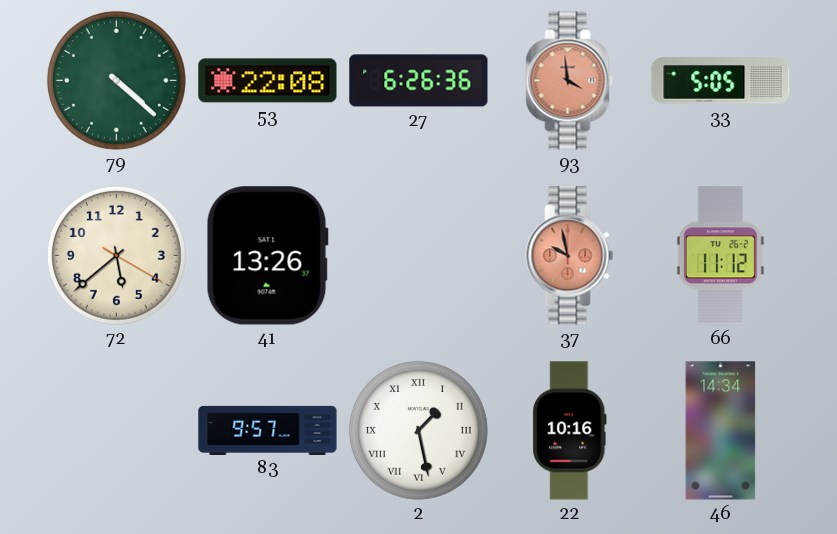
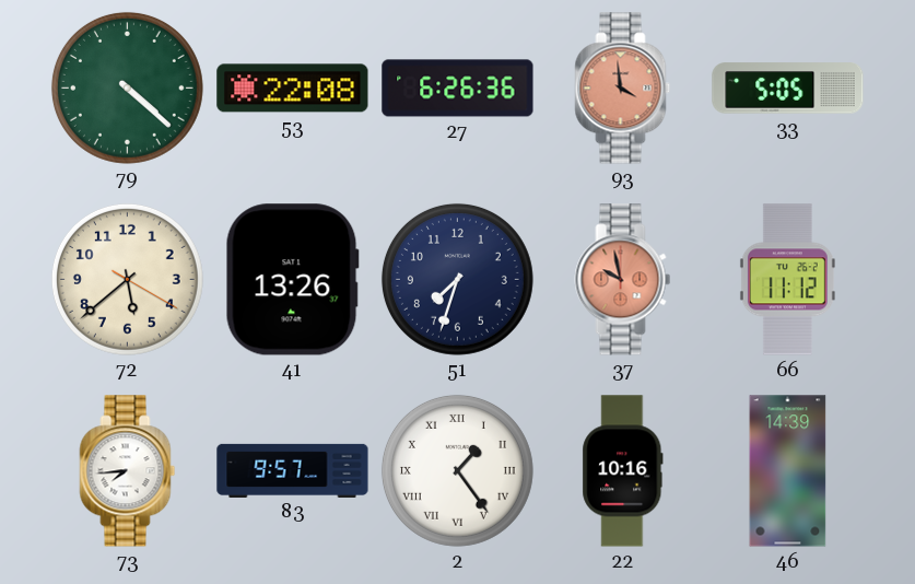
51: none -> 7:33
73: none -> 7:44
2: 1:28 -> 1:24
46: 14:34 -> 14:39
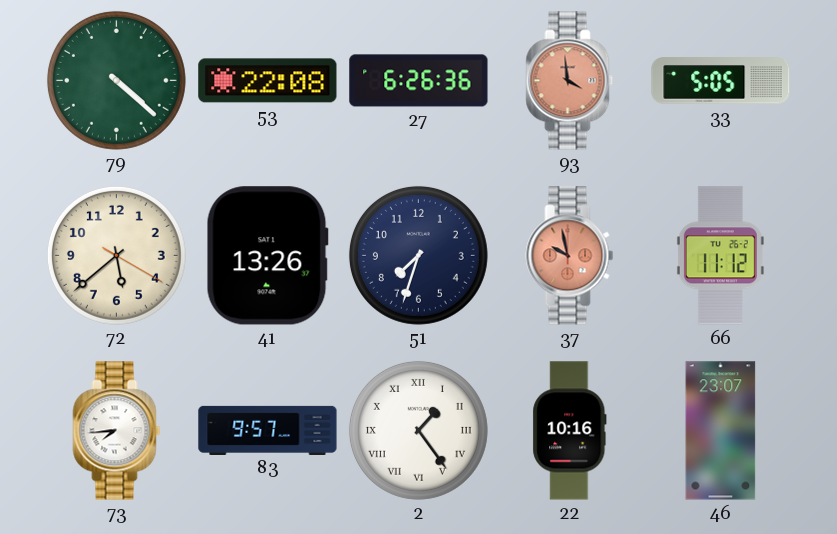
46: 14:39 -> 23:07
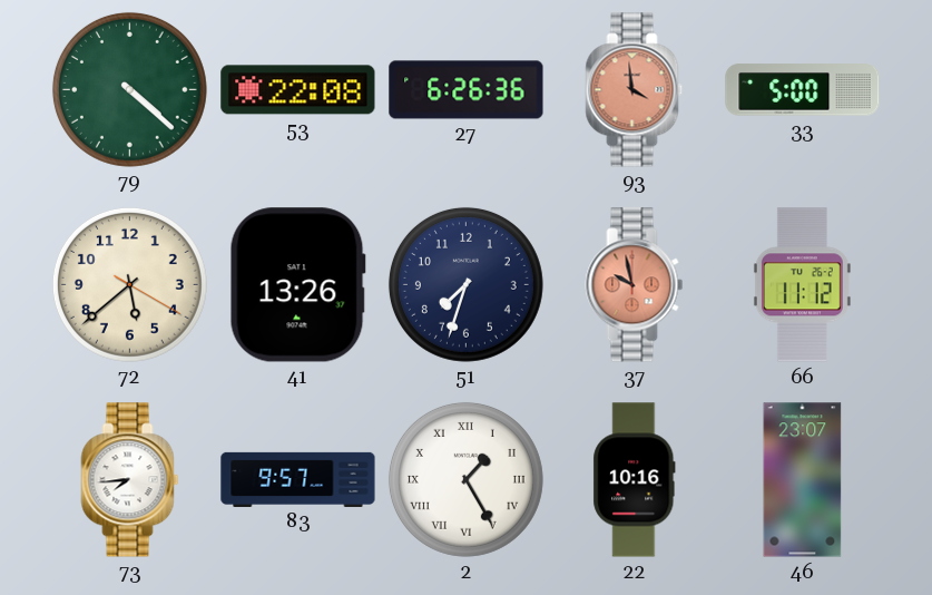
33: 5:05 -> 5:00
2: 1:24 -> 1:25
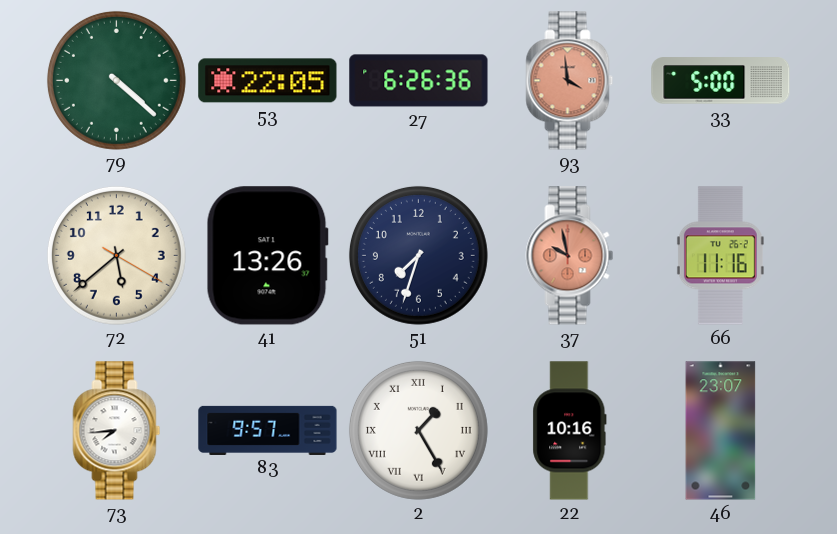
53: 22:08 -> 22:05
66: 11:12 -> 11:16
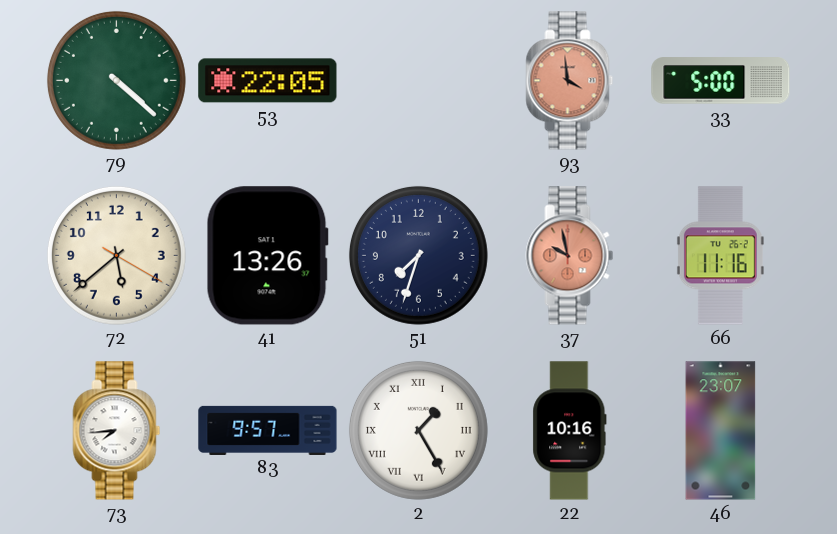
27: 6:26 -> none
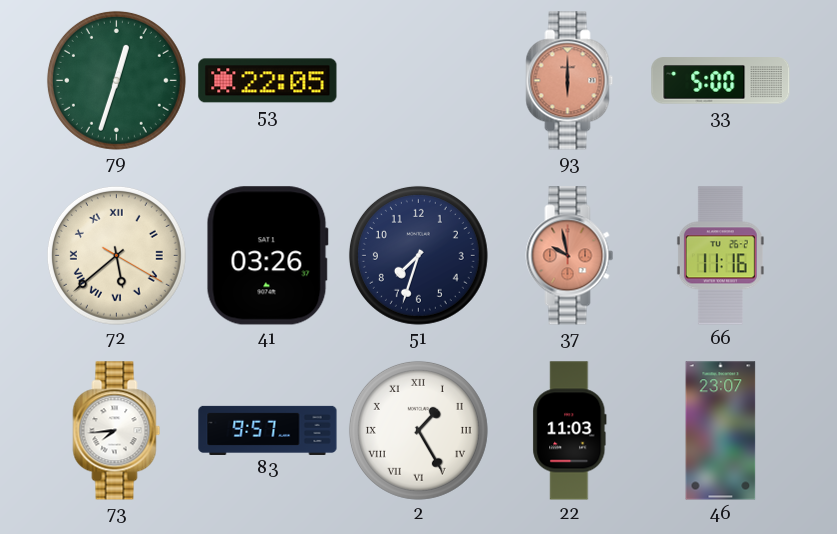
79: 4:22 -> 12:33
93: 3:59 -> 6:00
72 numerals: Arabic -> Roman
41: 13:26 -> 03:26
22: 10:16 -> 11:03
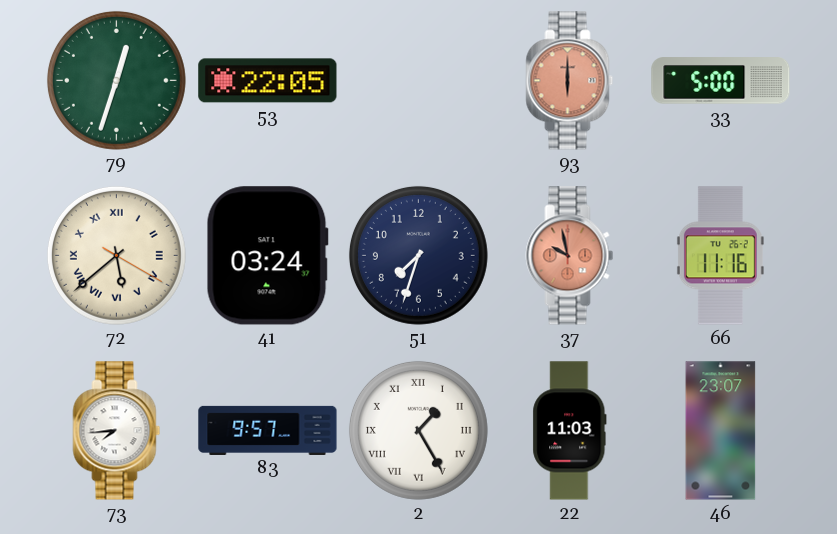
41: 03:26 -> 03:24
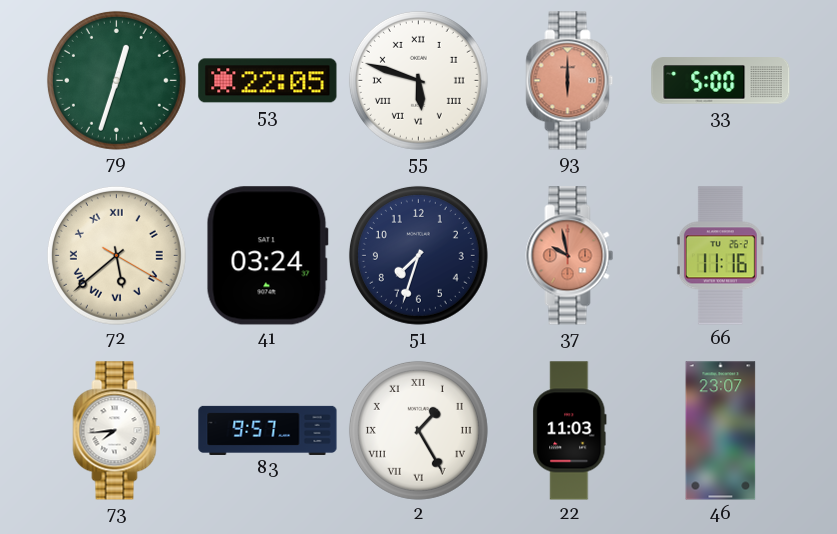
55: none -> 5:48
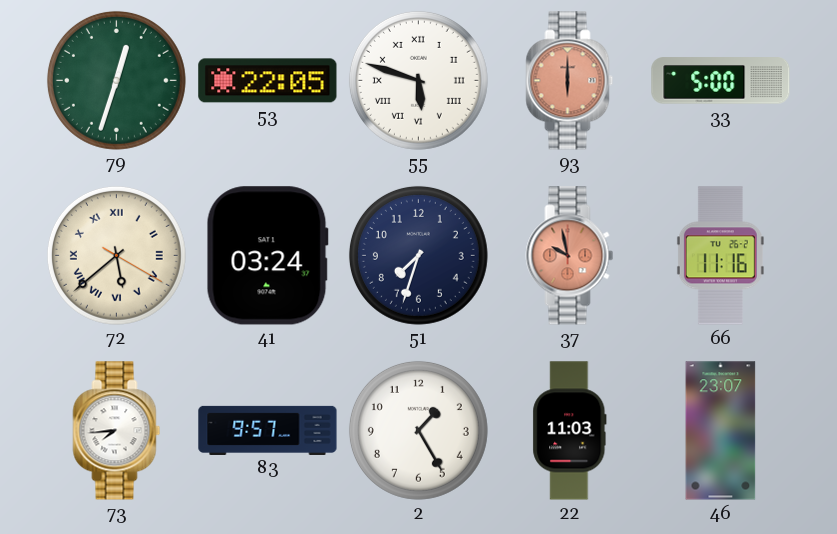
2 numerals: Roman -> Arabic
